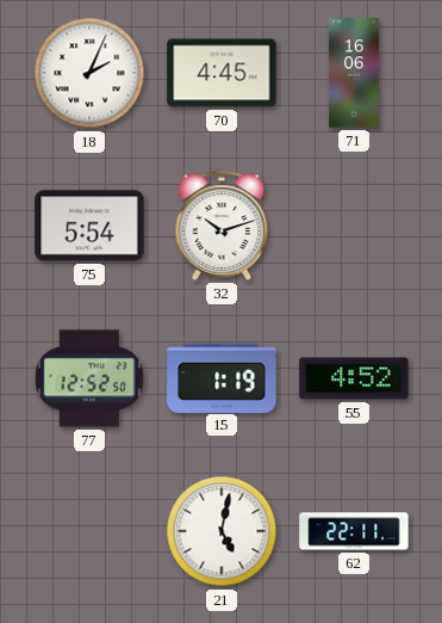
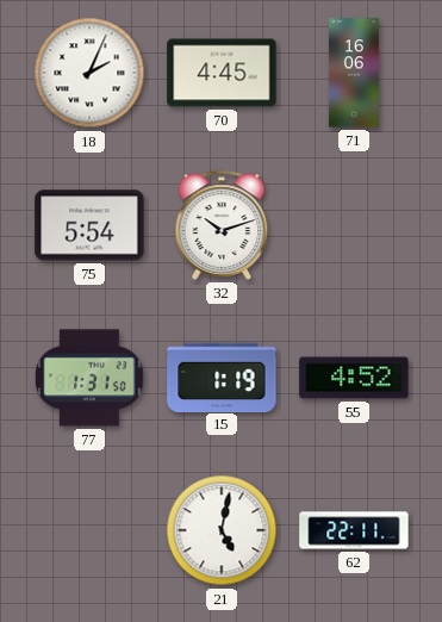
77: 12:52 -> 1:31
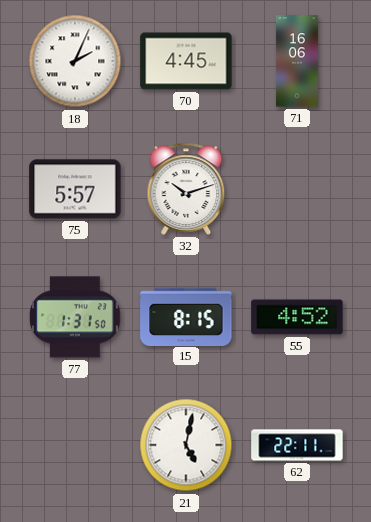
75: 5:54 -> 5:57
15: 1:19 -> 8:15
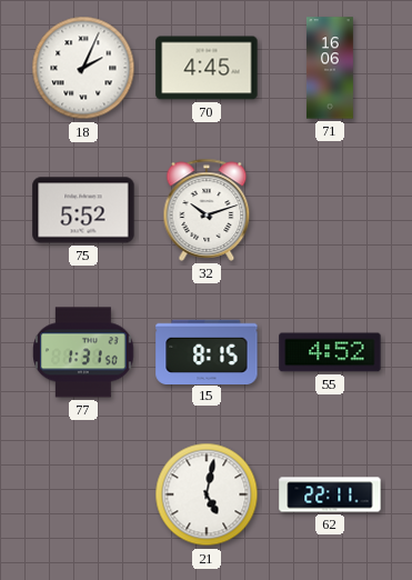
75: 5:57 -> 5:52
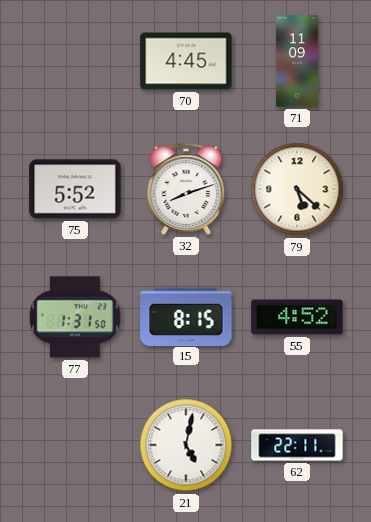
18: 2:04 -> none
71: 16:06 -> 11:09
32: 10:12 -> 8:12
79: none -> 5:22
